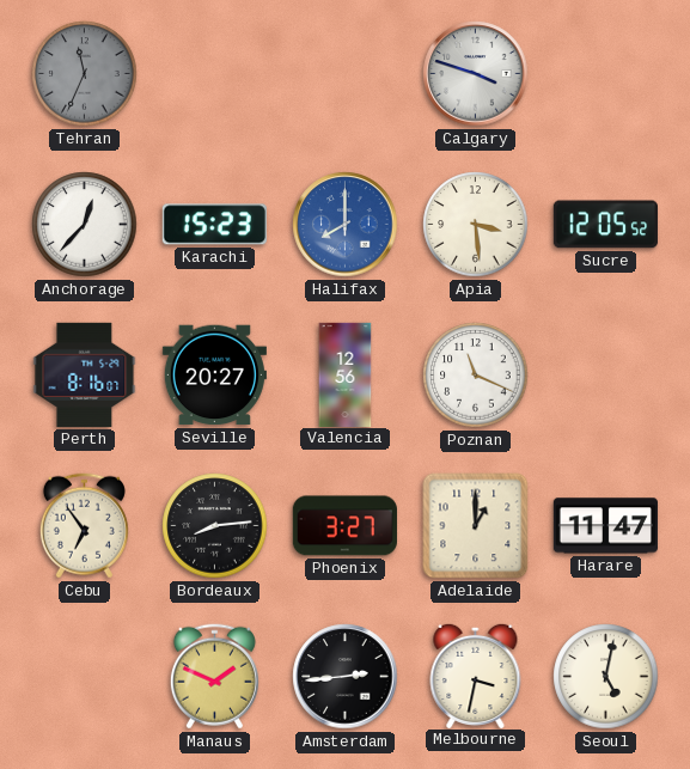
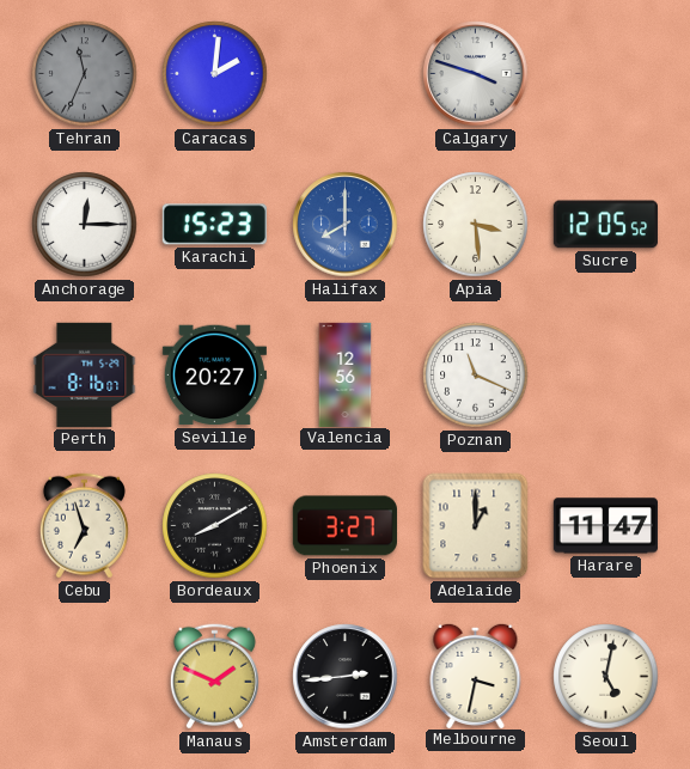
Caracas: none -> 2:01
Anchorage: 12:37 -> 12:15
Cebu: 6:54 -> 6:57
Bordeaux: 8:14 -> 8:10
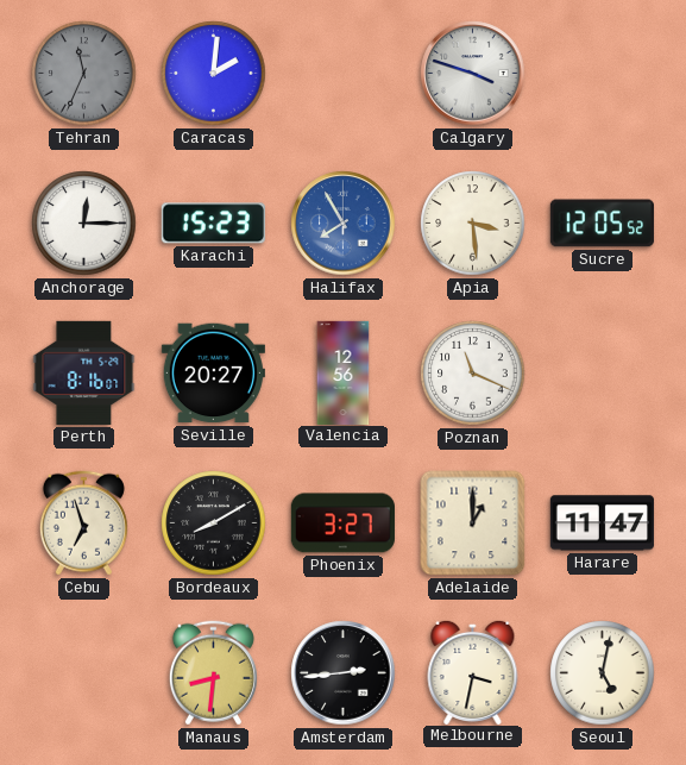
Halifax: 8:00 -> 7:55
Manaus: 1:49 -> 8:31
